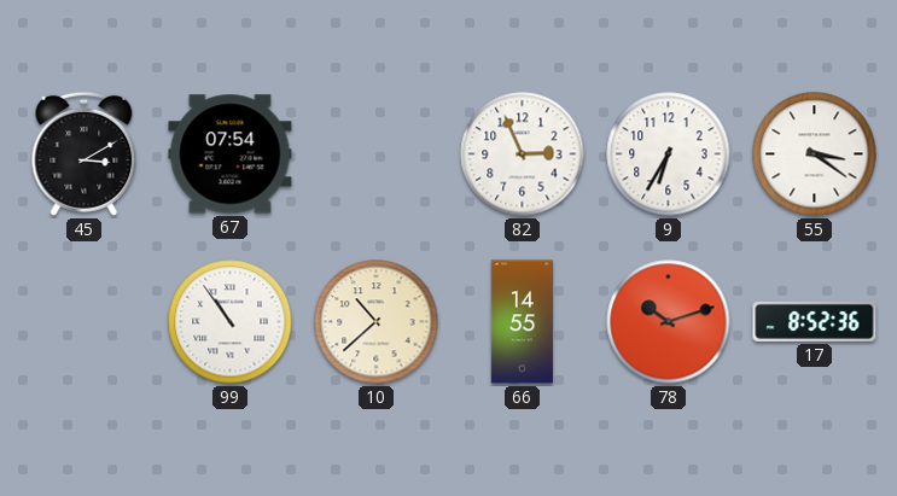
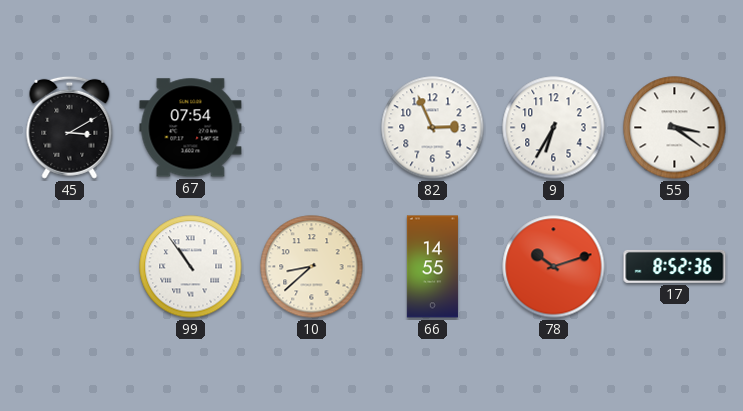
10: 10:38 -> 8:38
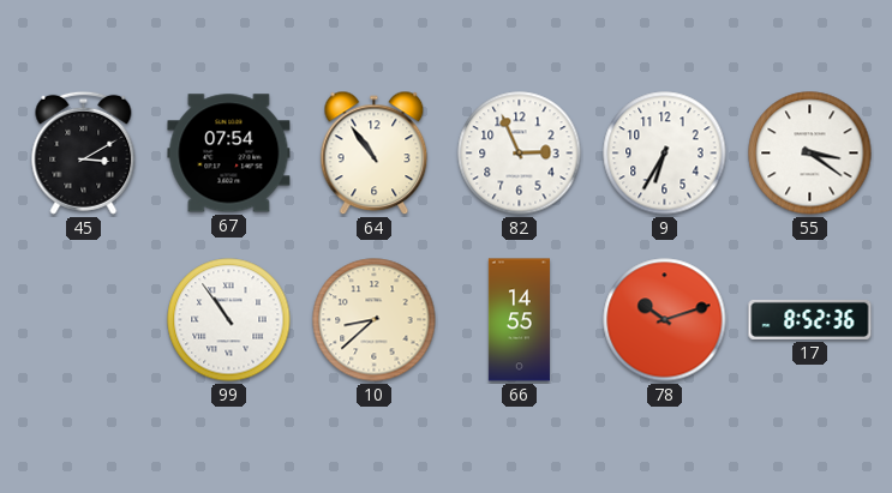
64: none -> 10:54
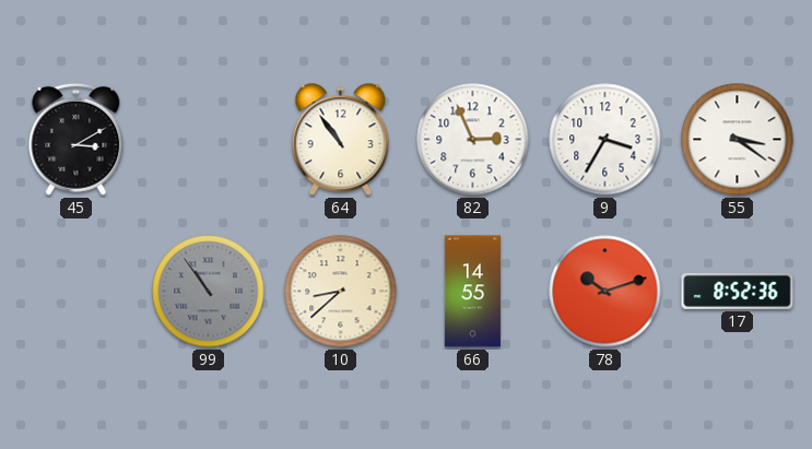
67: 07:54 -> none
9: 6:35 -> 3:35
99 dial: white -> grey
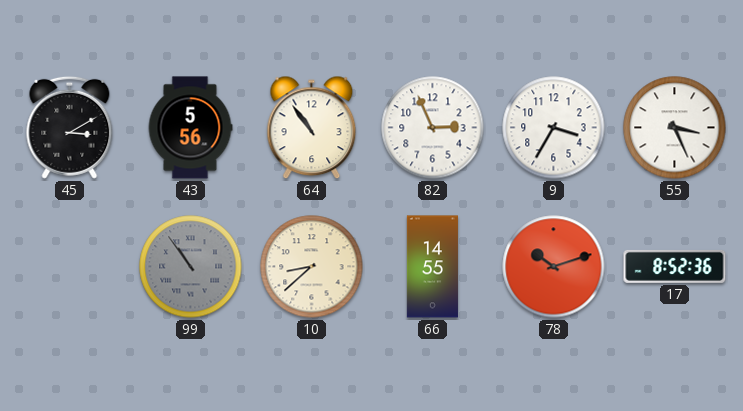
43: none -> 5:56
55: 3:21 -> 3:26
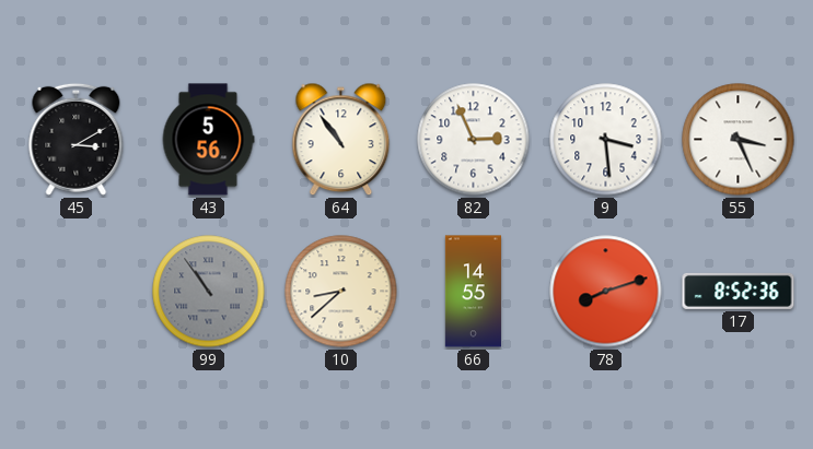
9: 3:35 -> 3:29
78: 10:12 -> 8:12
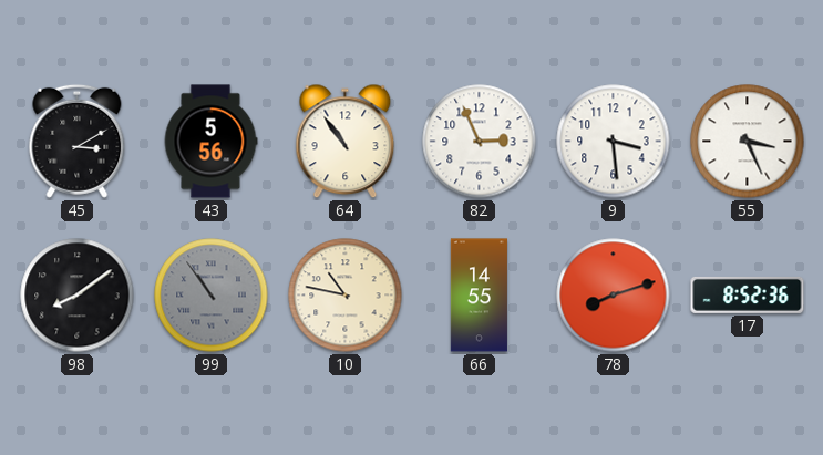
98: none -> 8:09
10: 8:38 -> 10:47
